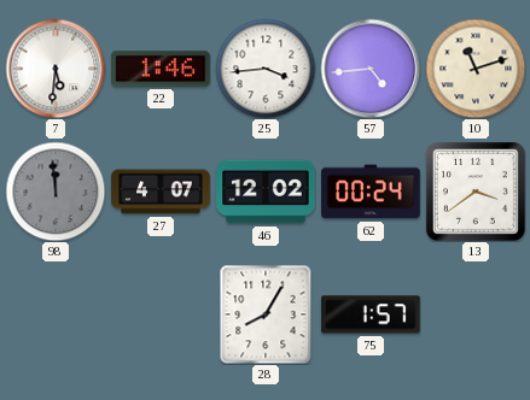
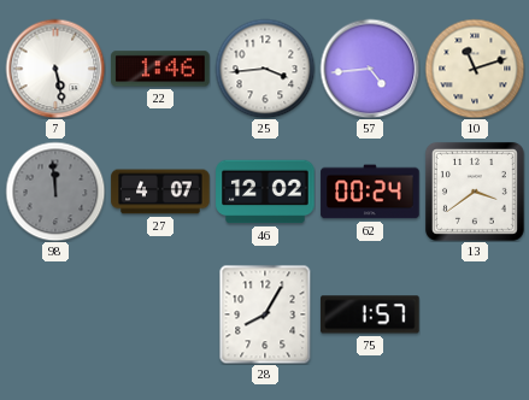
7: 5:31 -> 5:28
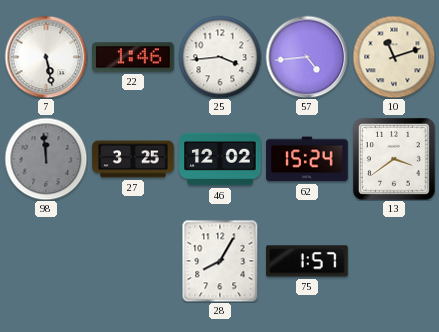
27: 4:07 -> 3:25
62: 00:24 -> 15:24
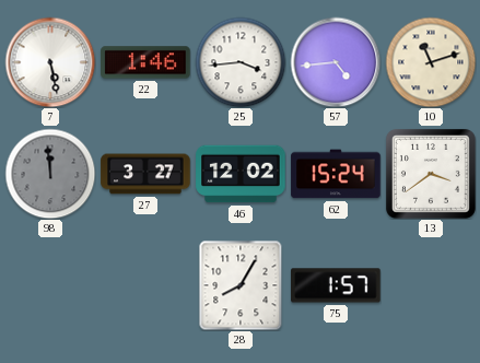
27: 3:25 -> 3:27
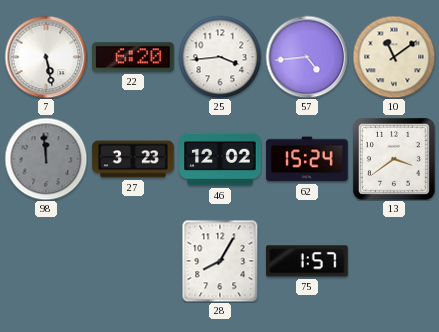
22: 1:46 -> 6:20
10: 11:12 -> 11:09
27: 3:27 -> 3:23
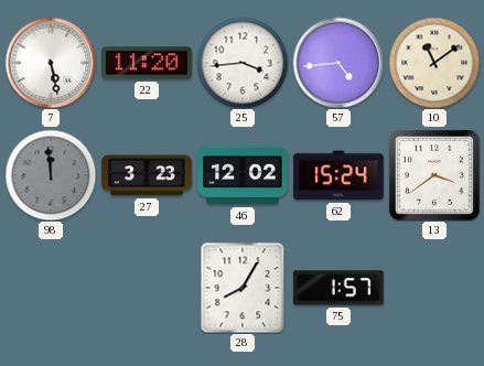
22: 6:20 -> 11:20
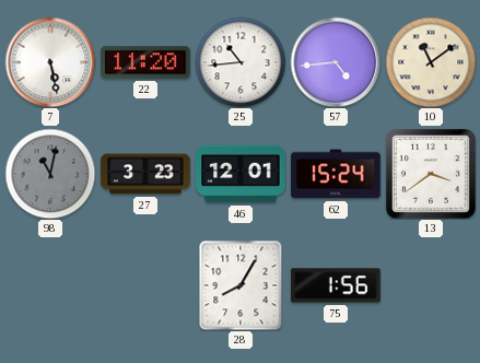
25: 3:44 -> 10:44
98: 11:59 -> 11:02
46: 12:02 -> 12:01
75: 1:57 -> 1:56
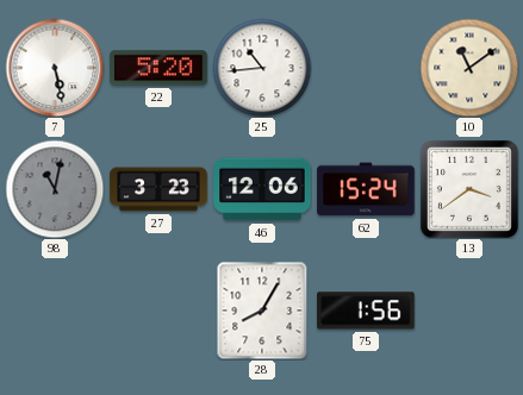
22: 11:20 -> 5:20
57: 4:44 -> none
46: 12:01 -> 12:06
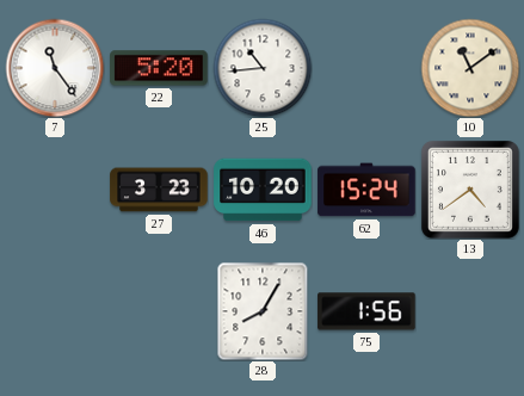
7: 5:28 -> 11:24
98: 11:02 -> none
46: 12:06 -> 10:20
13: 3:39 -> 4:39
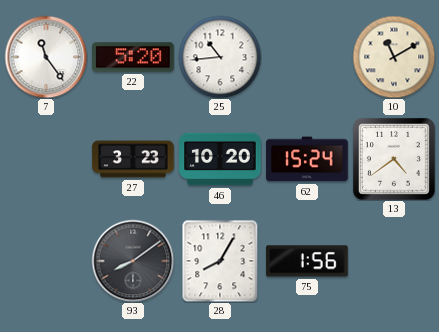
10: 11:09 -> 11:10
93: none -> 8:09
